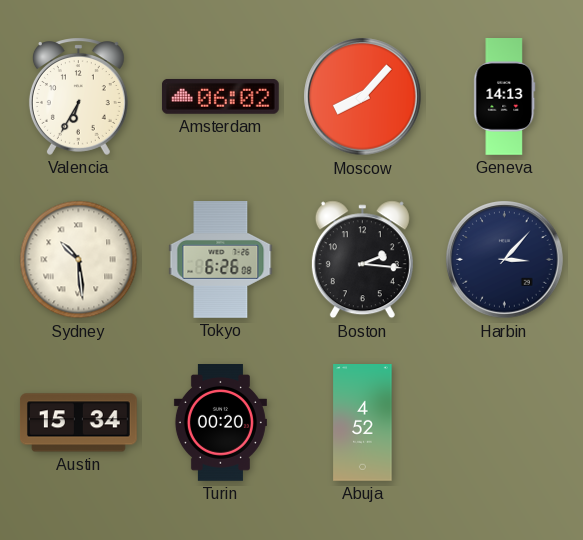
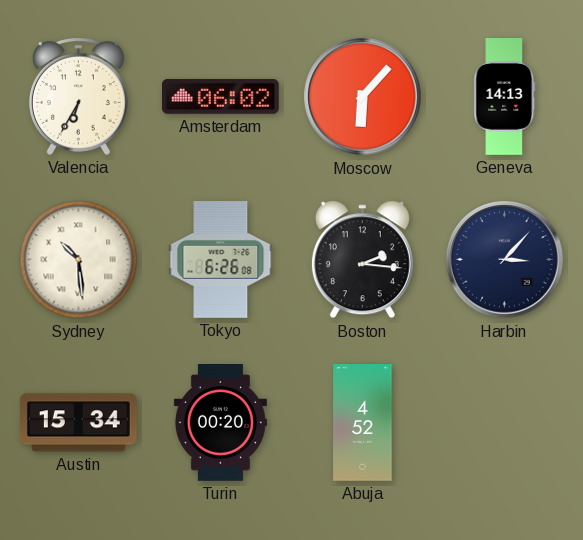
Moscow: 8:07 -> 6:07
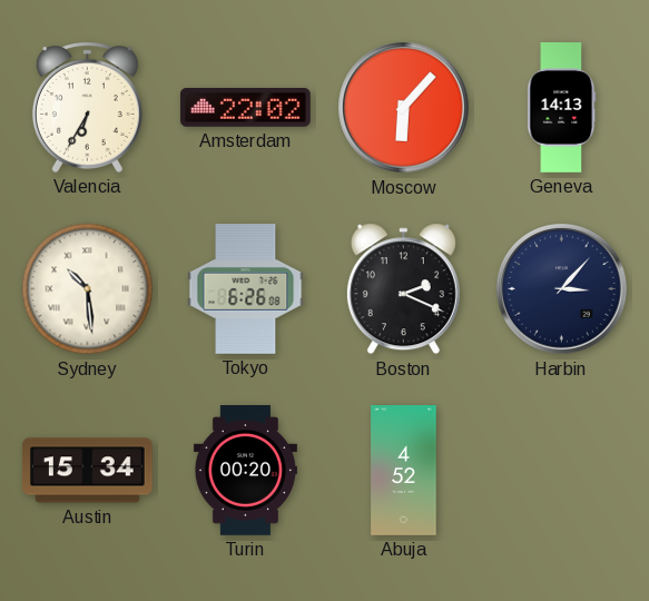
Amsterdam: 06:02 -> 22:02
Boston: 2:16 -> 2:19
